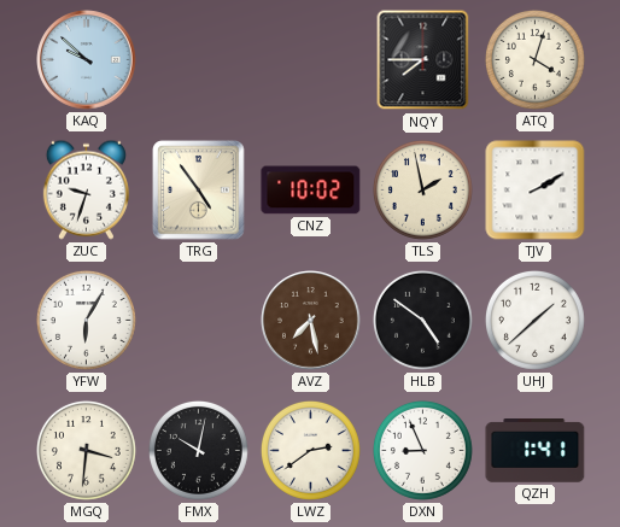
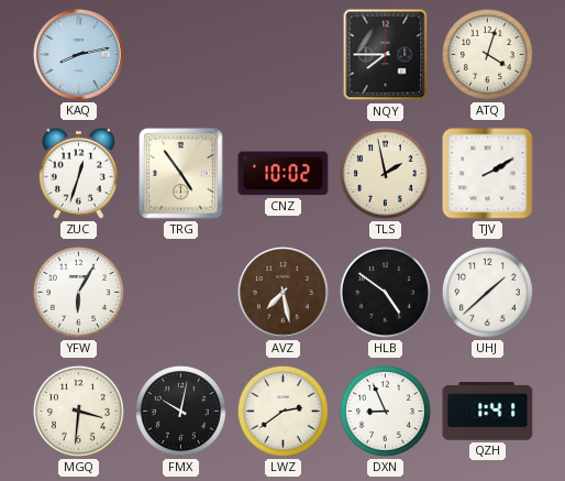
KAQ: 9:52 -> 8:13
ZUC: 9:33 -> 12:33
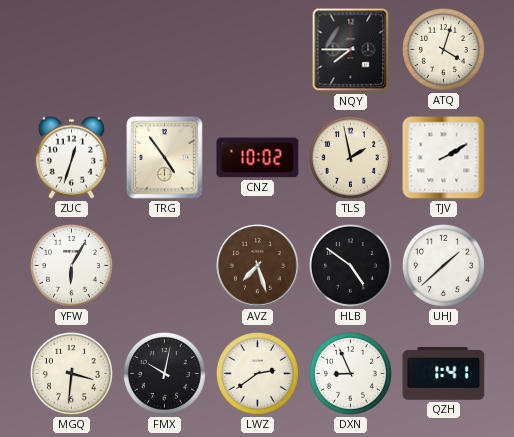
KAQ: 8:13 -> none
AVZ: 7:28 -> 7:27
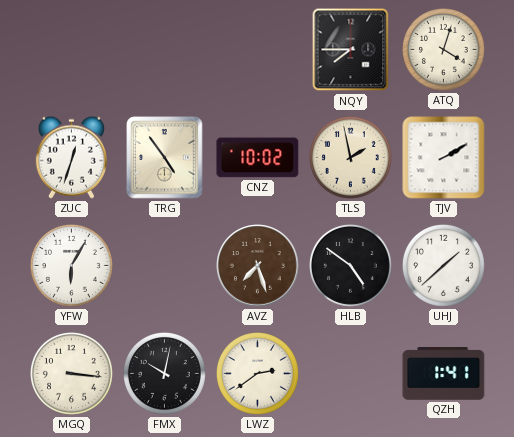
MGQ: 3:31 -> 3:16
DXN: 8:56 -> none
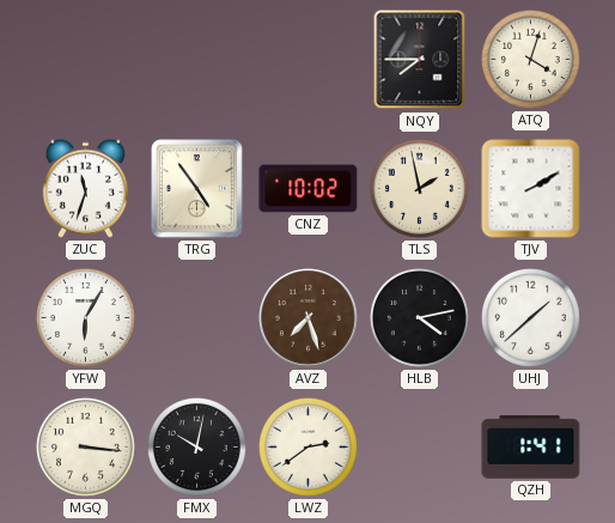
ZUC: 12:33 -> 11:33
HLB: 4:51 -> 4:13
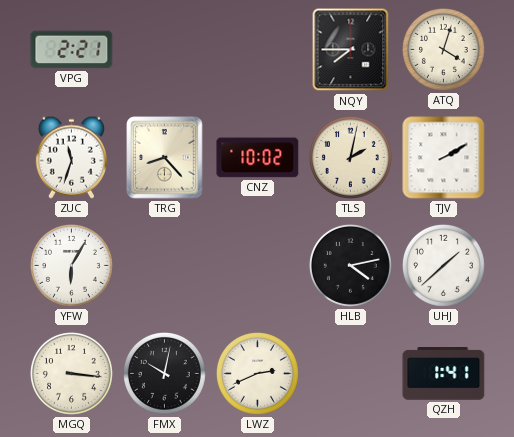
VPG: none -> 2:21
TRG: 4:54 -> 8:23
TLS: 1:58 -> 2:02
AVZ: 7:27 -> none
LWZ: 2:39 -> 2:41
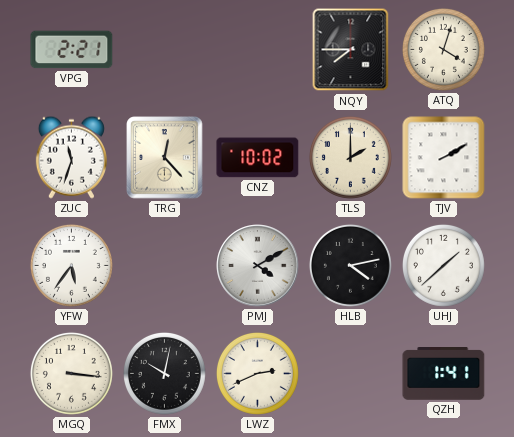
TRG: 8:23 -> 12:23
TLS: 2:02 -> 2:00
YFW: 6:05 -> 5:36
PMJ: none -> 4:10
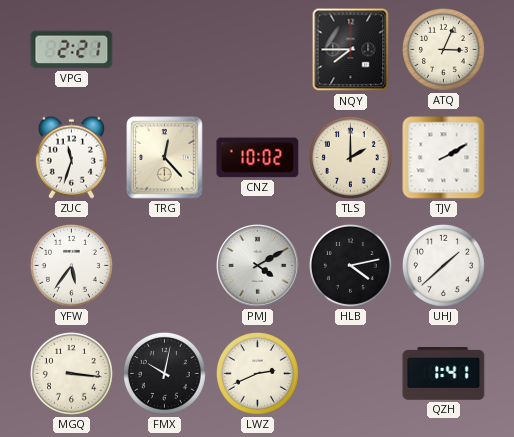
ATQ: 4:03 -> 3:04
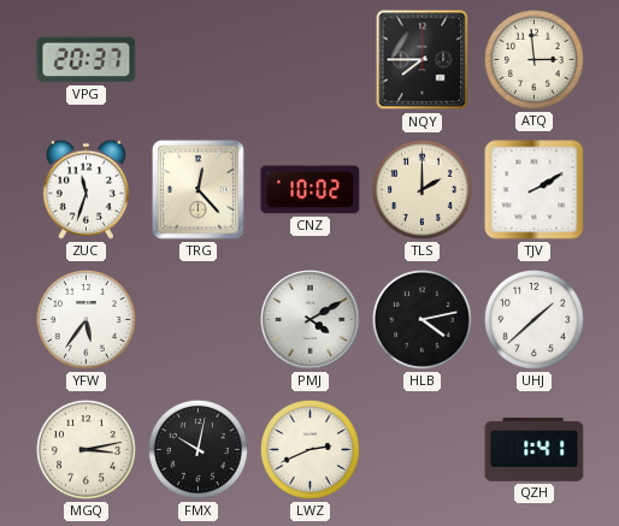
VPG: 2:21 -> 20:37
ATQ: 3:04 -> 2:59
MGQ: 3:16 -> 3:13
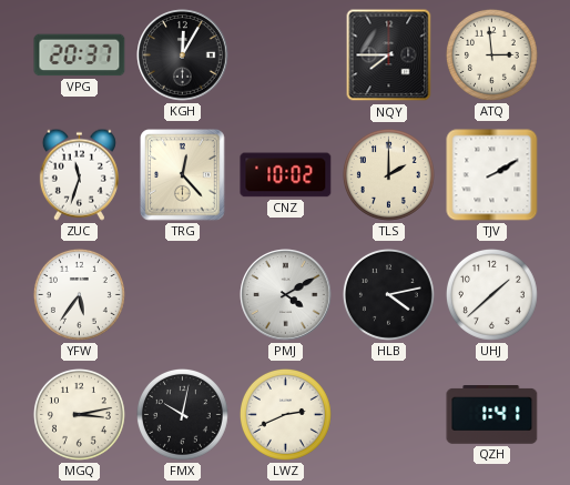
KGH: none -> 12:05
